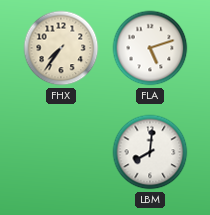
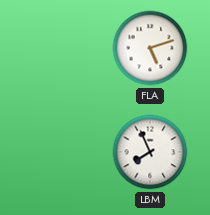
FHX: 7:36 -> none
LBM: 8:01 -> 7:56
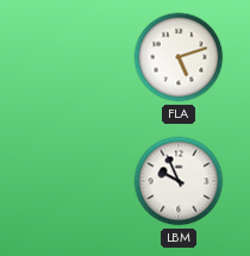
LBM: 7:56 -> 9:56
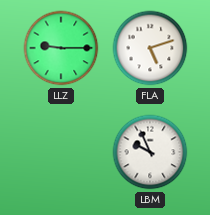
LLZ: none -> 9:15
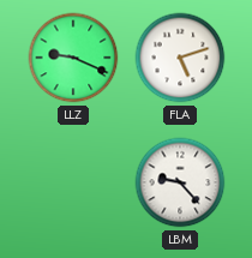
LLZ: 9:15 -> 9:19
LBM: 9:56 -> 9:23
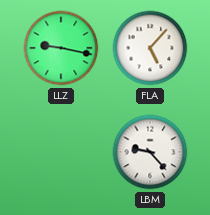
LLZ: 9:19 -> 9:17
FLA: 5:12 -> 5:07
